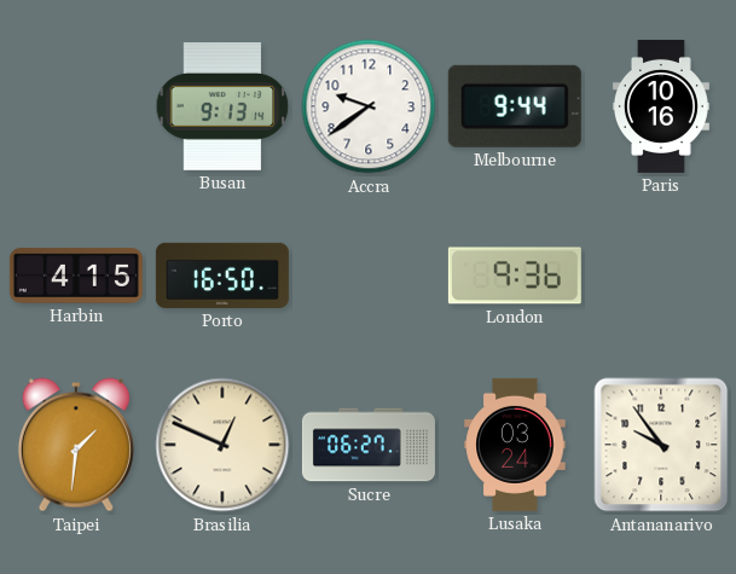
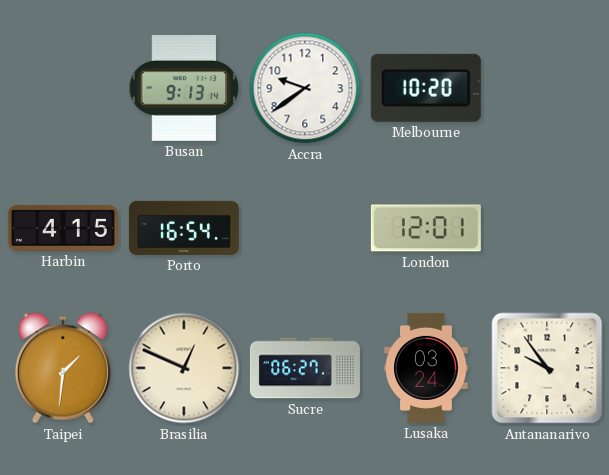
Melbourne: 9:44 -> 10:20
Paris: 10:16 -> none
Porto: 16:50 -> 16:54
London: 9:36 -> 12:01
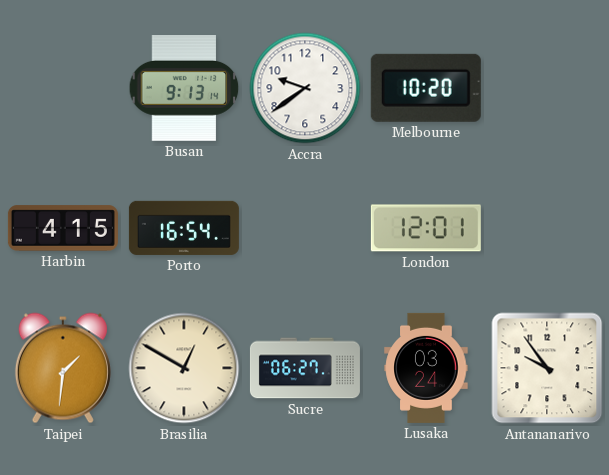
Brasilia: 12:49 -> 12:50
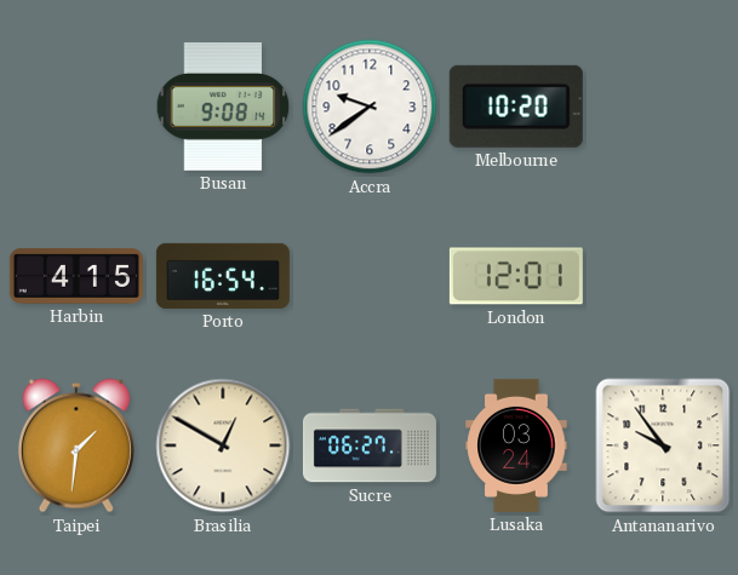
Busan: 9:13 -> 9:08
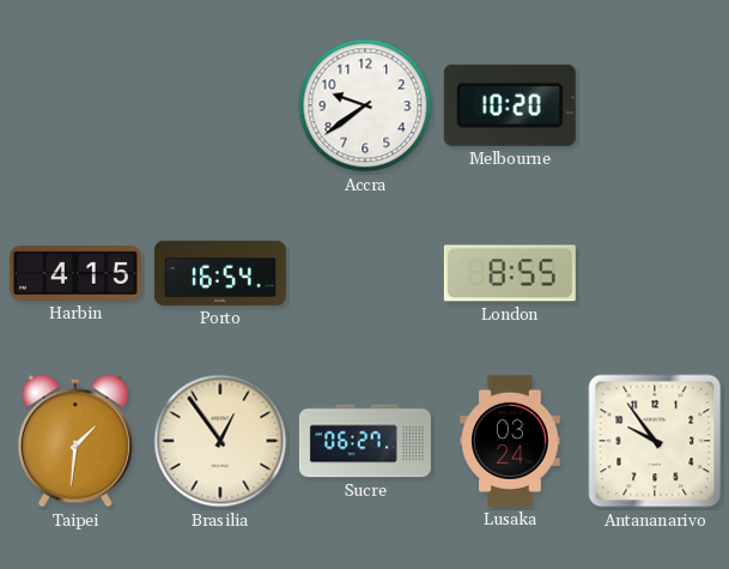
Busan: 9:08 -> none
London: 12:01 -> 8:55
Brasilia: 12:50 -> 12:54
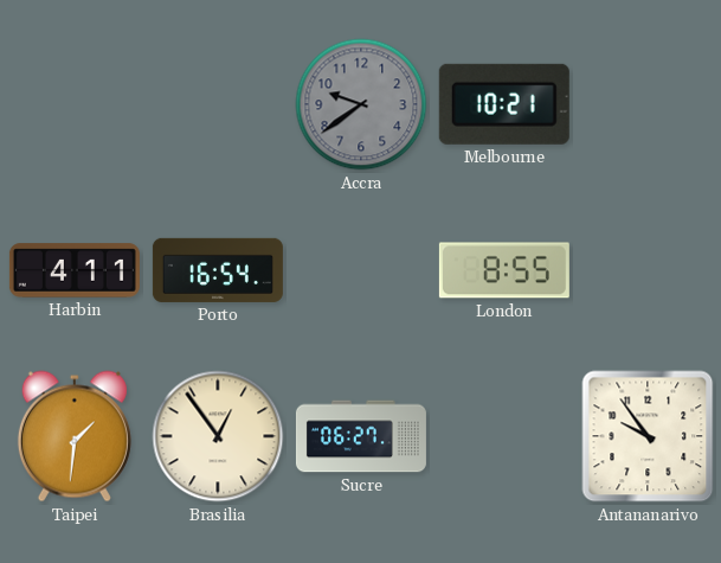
Accra dial: white -> grey
Melbourne: 10:20 -> 10:21
Harbin: 4:15 -> 4:11
Lusaka: 03:24 -> none
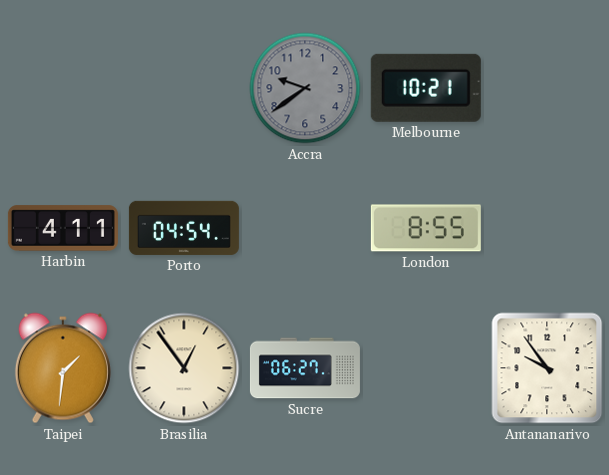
Porto: 16:54 -> 04:54
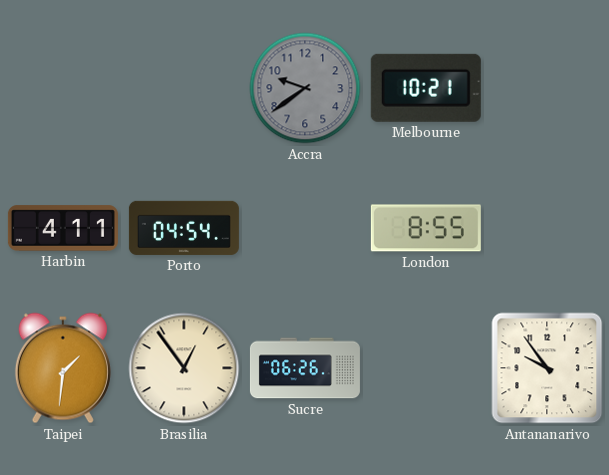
Sucre: 06:27 -> 06:26
